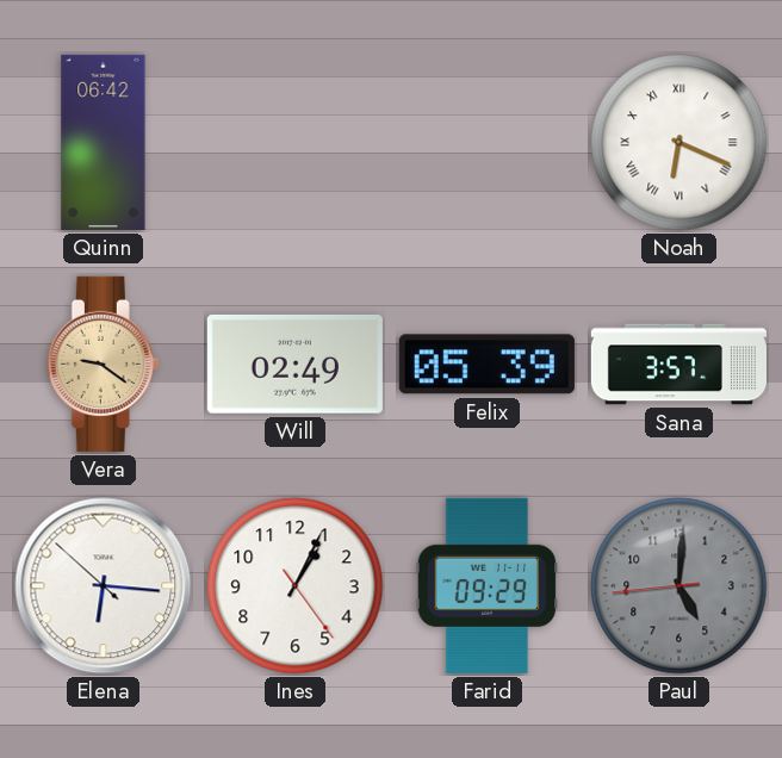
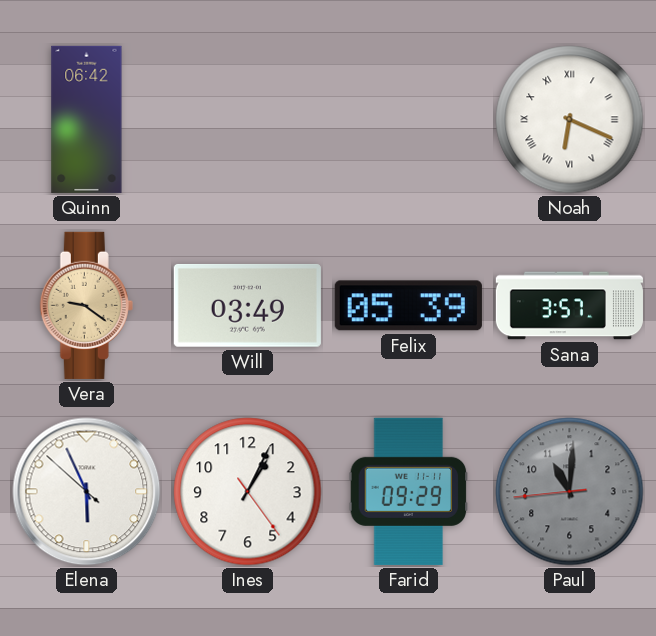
Will: 02:49 -> 03:49
Elena: 6:15 -> 5:55
Paul: 5:00 -> 11:00
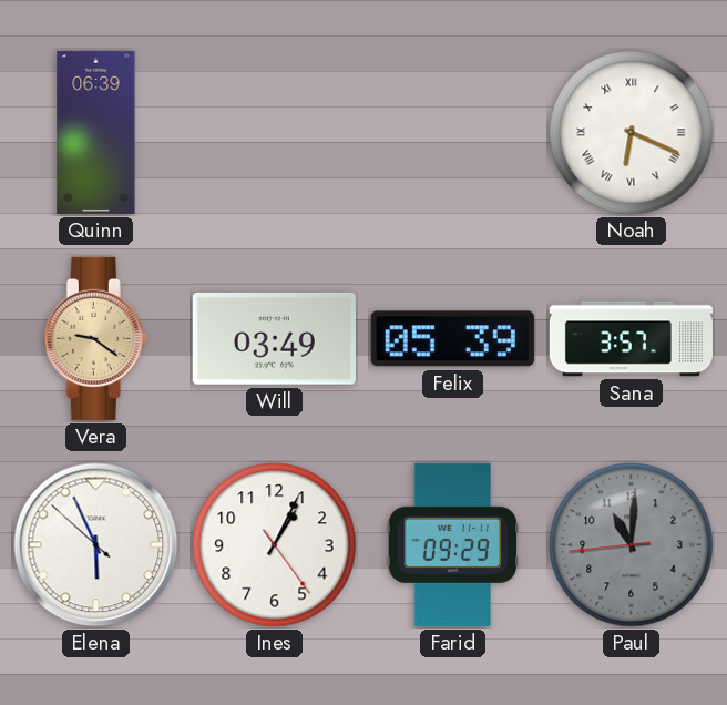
Quinn: 06:42 -> 06:39
